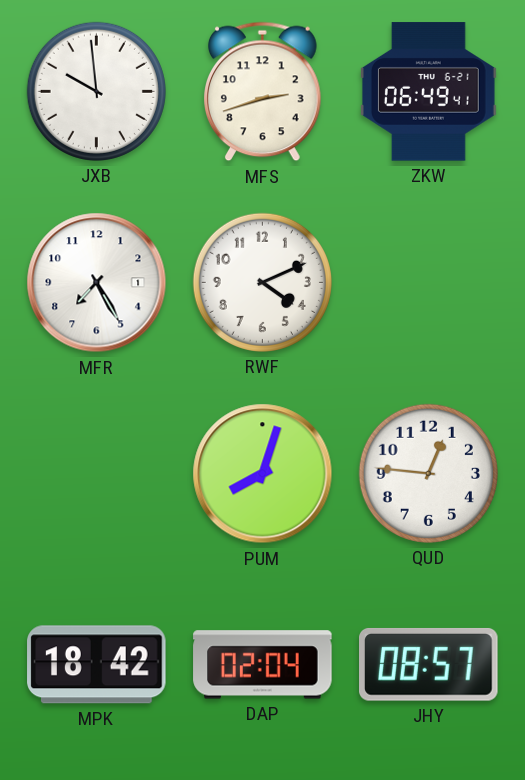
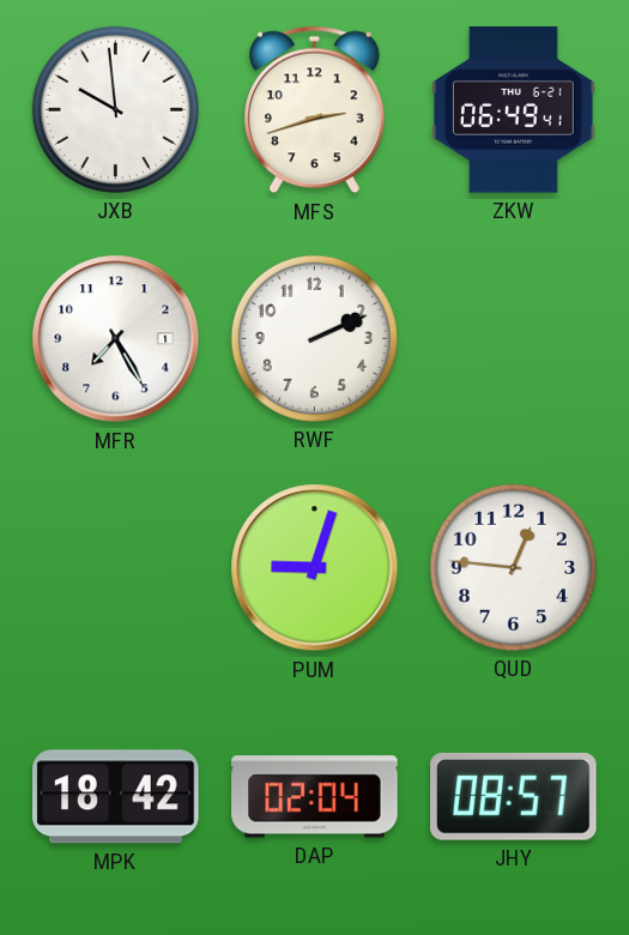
RWF: 4:11 -> 2:11
PUM: 8:03 -> 9:03
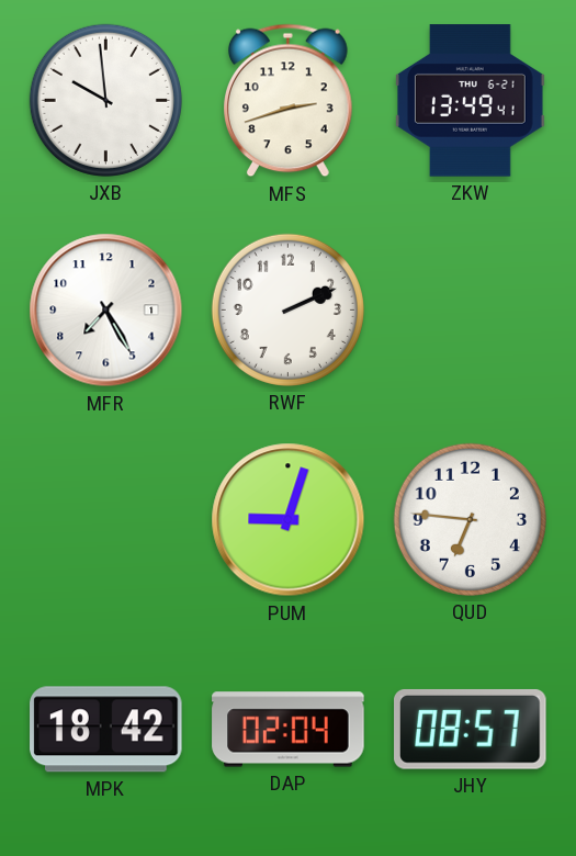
ZKW: 06:49 -> 13:49
QUD: 12:46 -> 6:46
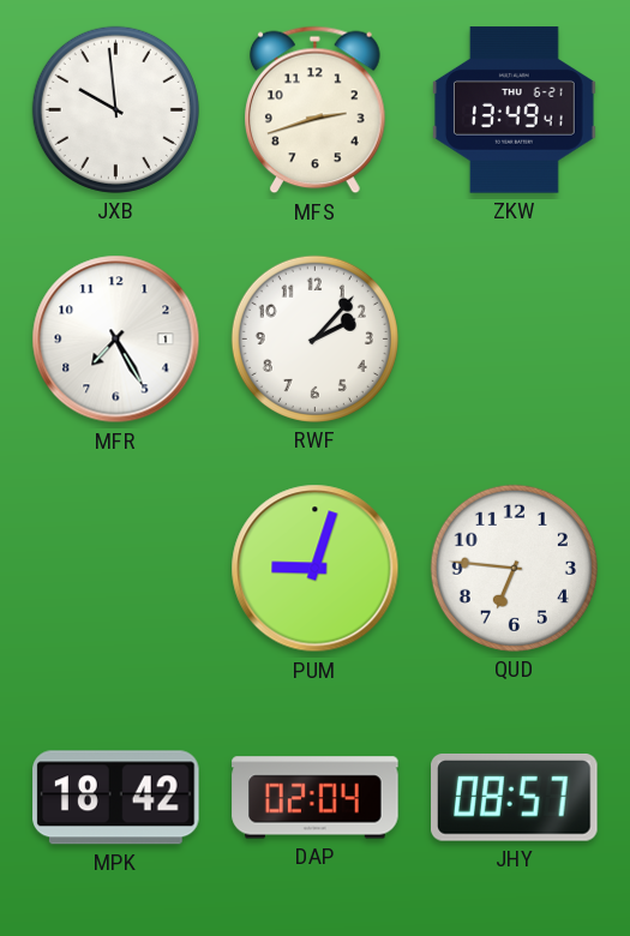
RWF: 2:11 -> 2:07
